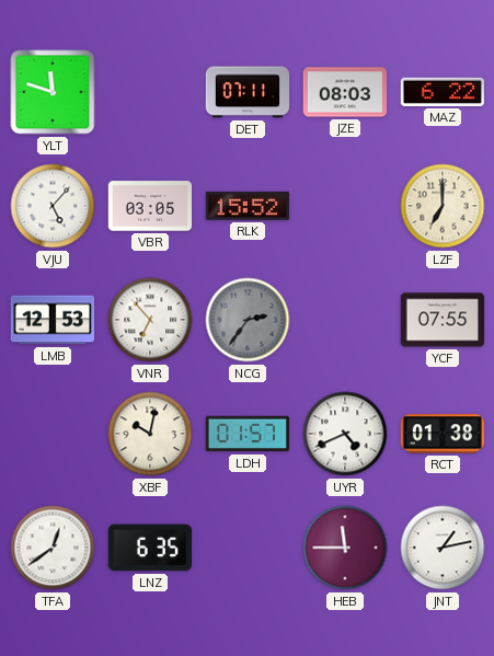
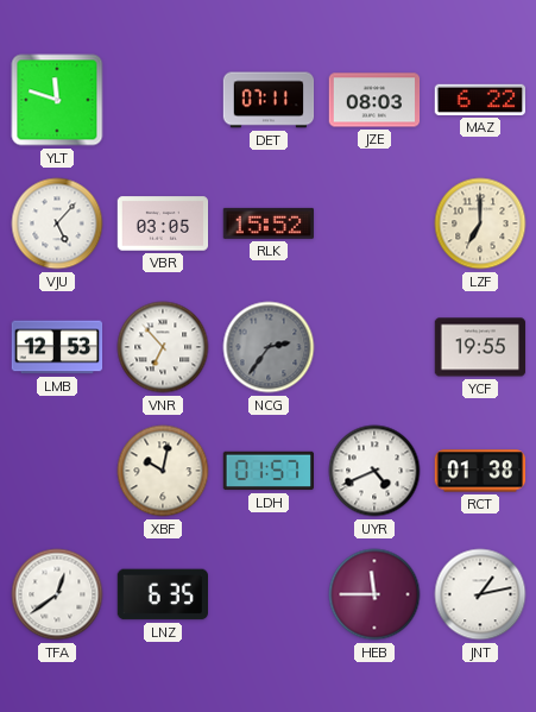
YCF: 07:55 -> 19:55
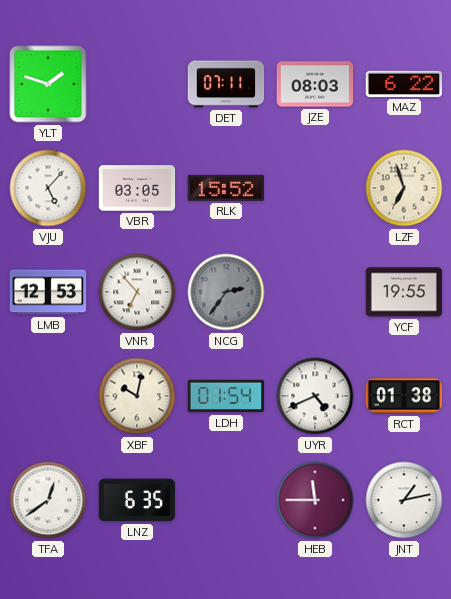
YLT: 11:48 -> 1:48
LZF: 7:00 -> 6:57
LDH: 01:57 -> 01:54
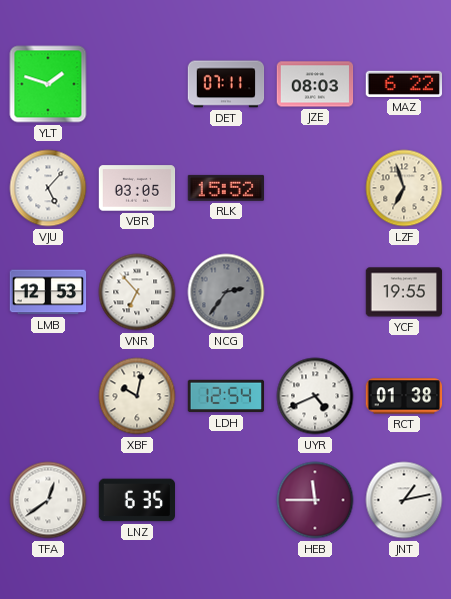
LDH: 01:54 -> 12:54
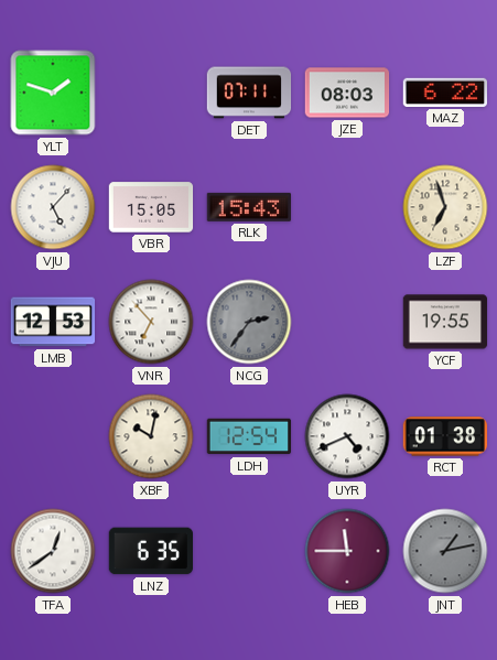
VBR: 03:05 -> 15:05
RLK: 15:52 -> 15:43
JNT dial: white -> grey
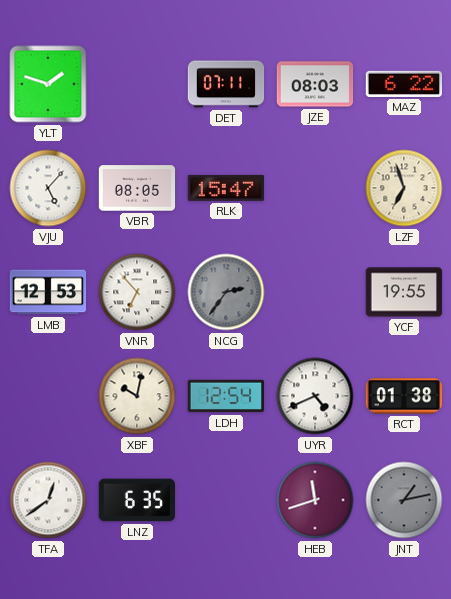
VBR: 15:05 -> 08:05
RLK: 15:43 -> 15:47
HEB: 11:45 -> 11:42
